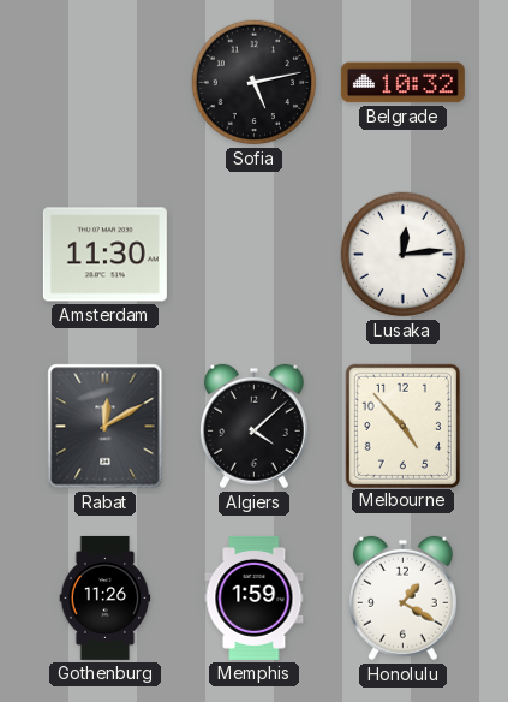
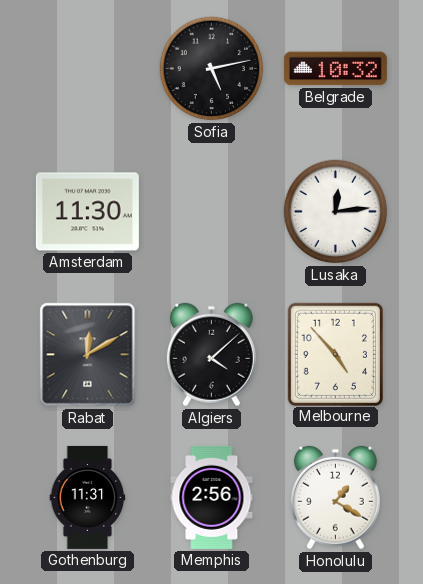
Gothenburg: 11:26 -> 11:31
Memphis: 1:59 -> 2:56
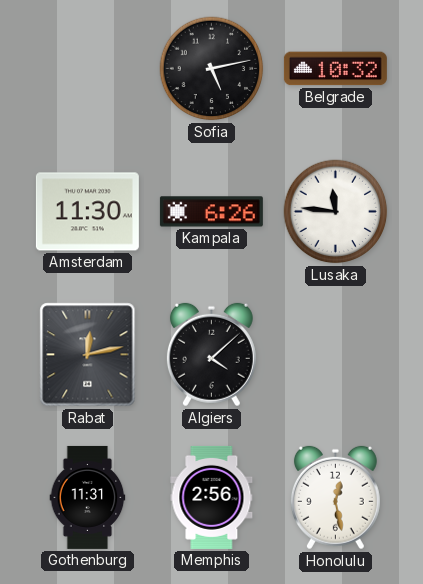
Kampala: none -> 6:26
Lusaka: 12:14 -> 11:46
Rabat: 12:10 -> 12:13
Melbourne: 4:53 -> none
Honolulu: 1:20 -> 12:28
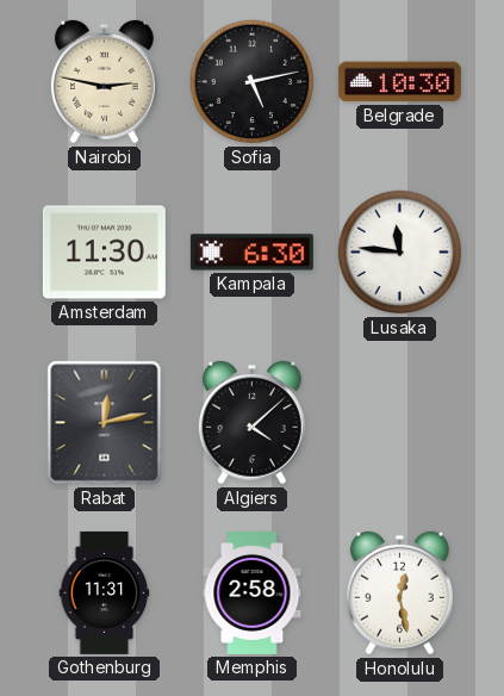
Nairobi: none -> 2:47
Belgrade: 10:32 -> 10:30
Kampala: 6:26 -> 6:30
Memphis: 2:56 -> 2:58
